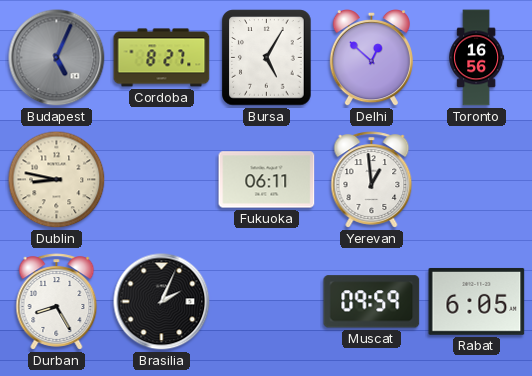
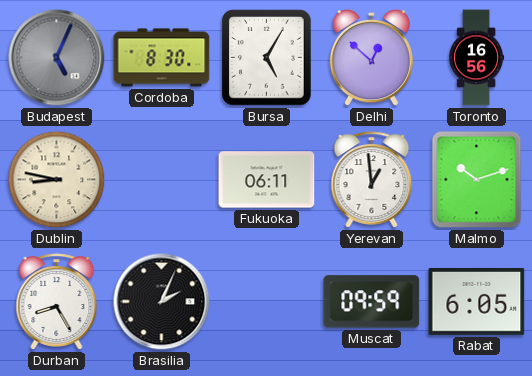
Cordoba: 8:27 -> 8:30
Malmo: none -> 10:12
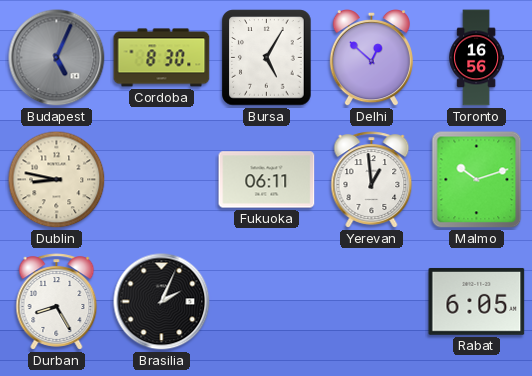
Muscat: 09:59 -> none
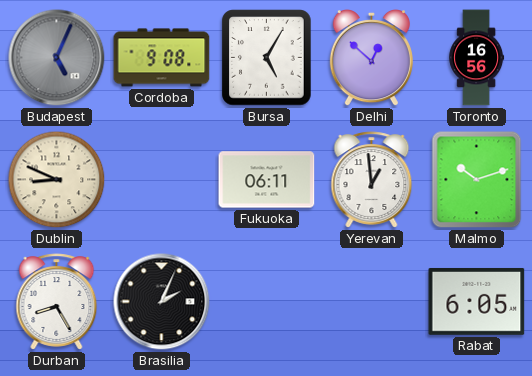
Cordoba: 8:30 -> 9:08
Dublin: 8:47 -> 8:49
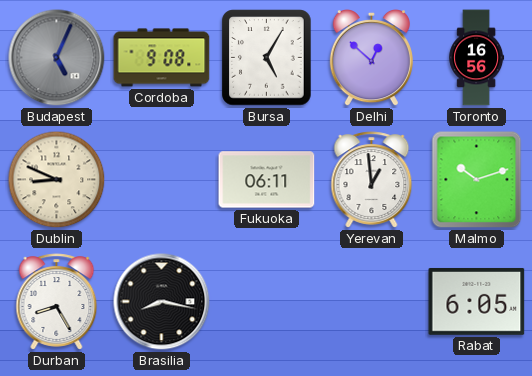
Brasilia: 2:04 -> 8:17
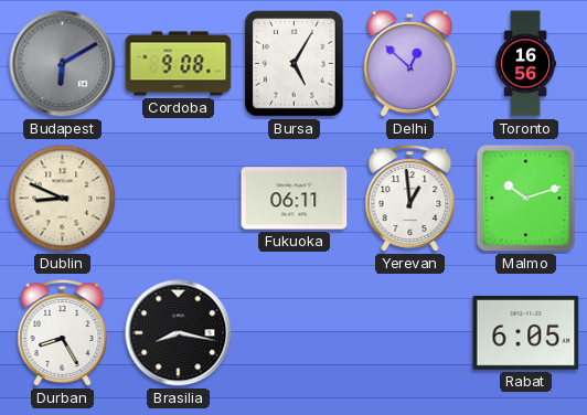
Budapest: 5:04 -> 6:10
